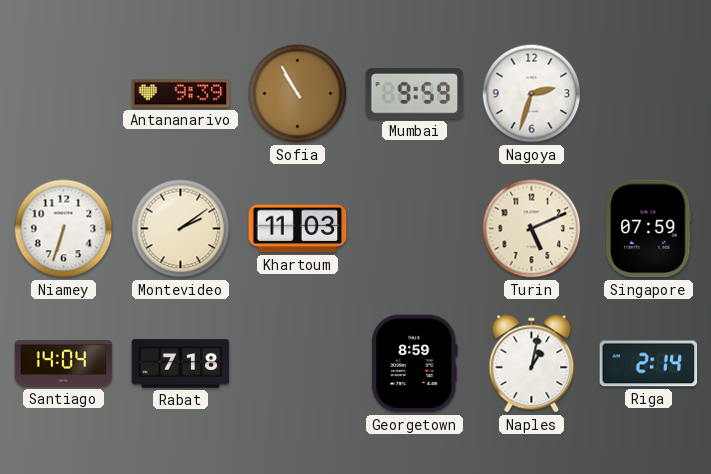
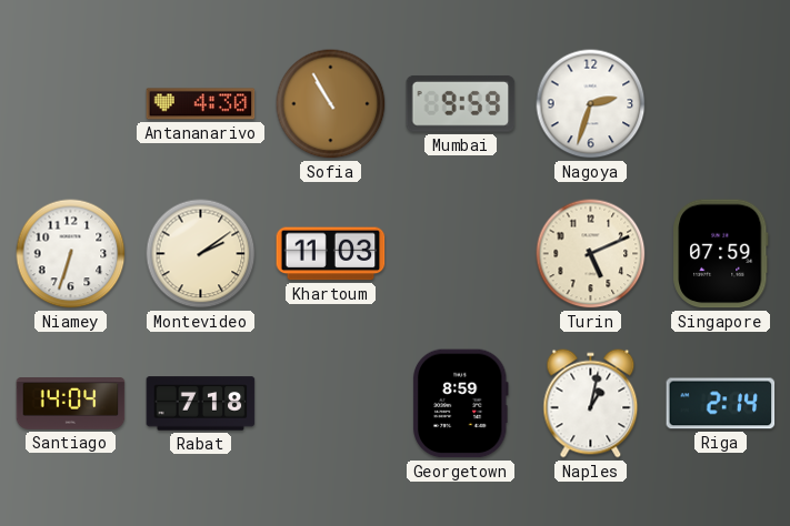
Antananarivo: 9:39 -> 4:30
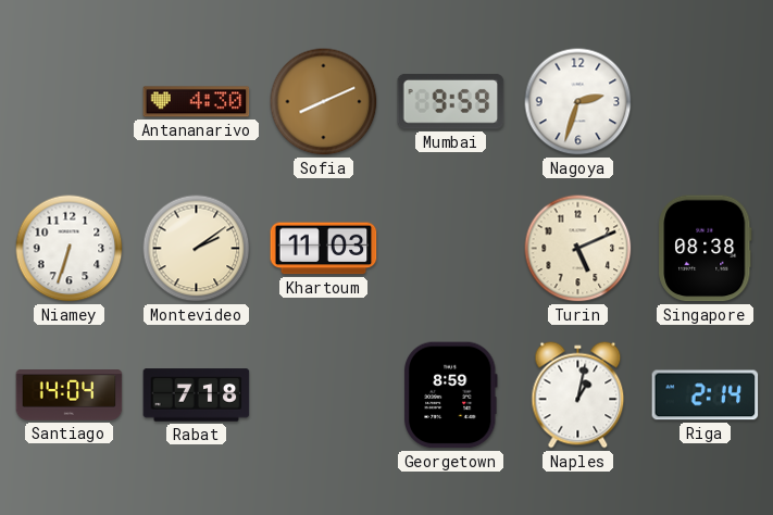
Sofia: 10:55 -> 8:11
Singapore: 07:59 -> 08:38
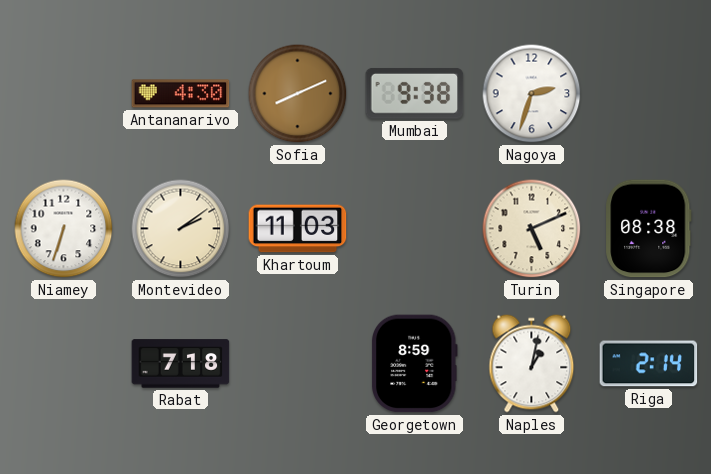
Mumbai: 9:59 -> 9:38
Santiago: 14:04 -> none
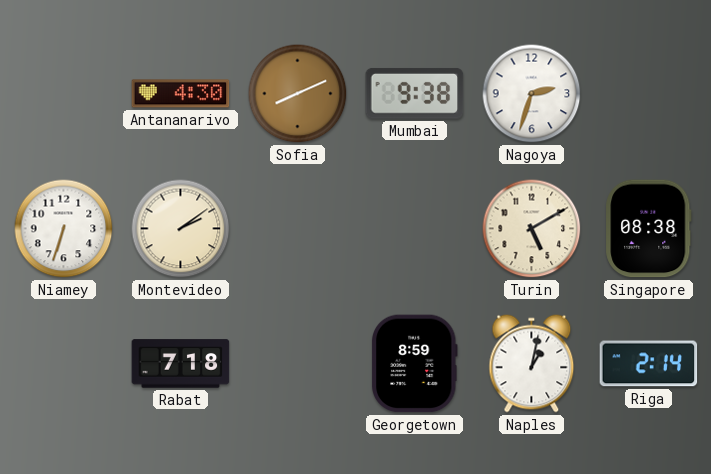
Khartoum: 11:03 -> none
Turin: 5:11 -> 5:10
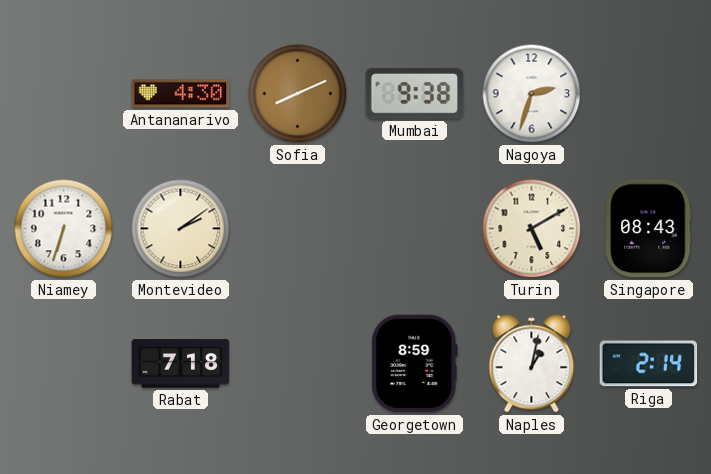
Singapore: 08:38 -> 08:43
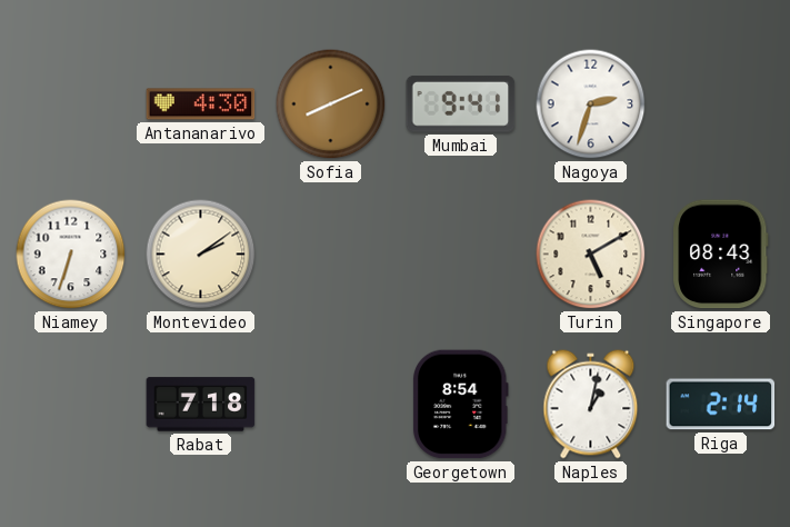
Mumbai: 9:38 -> 9:41
Georgetown: 8:59 -> 8:54
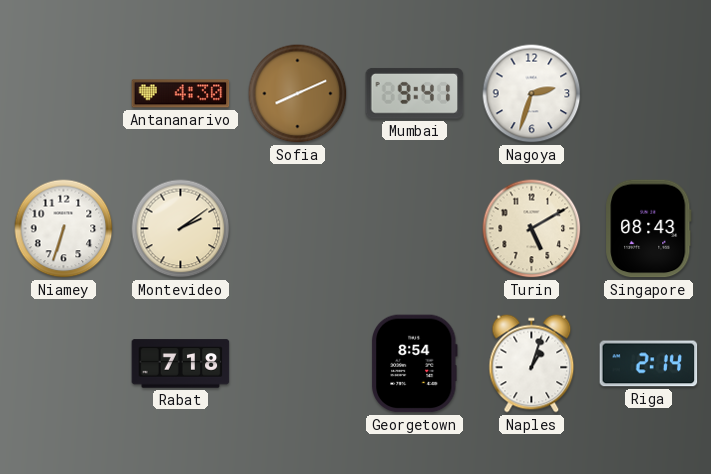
Naples: 1:02 -> 1:03
